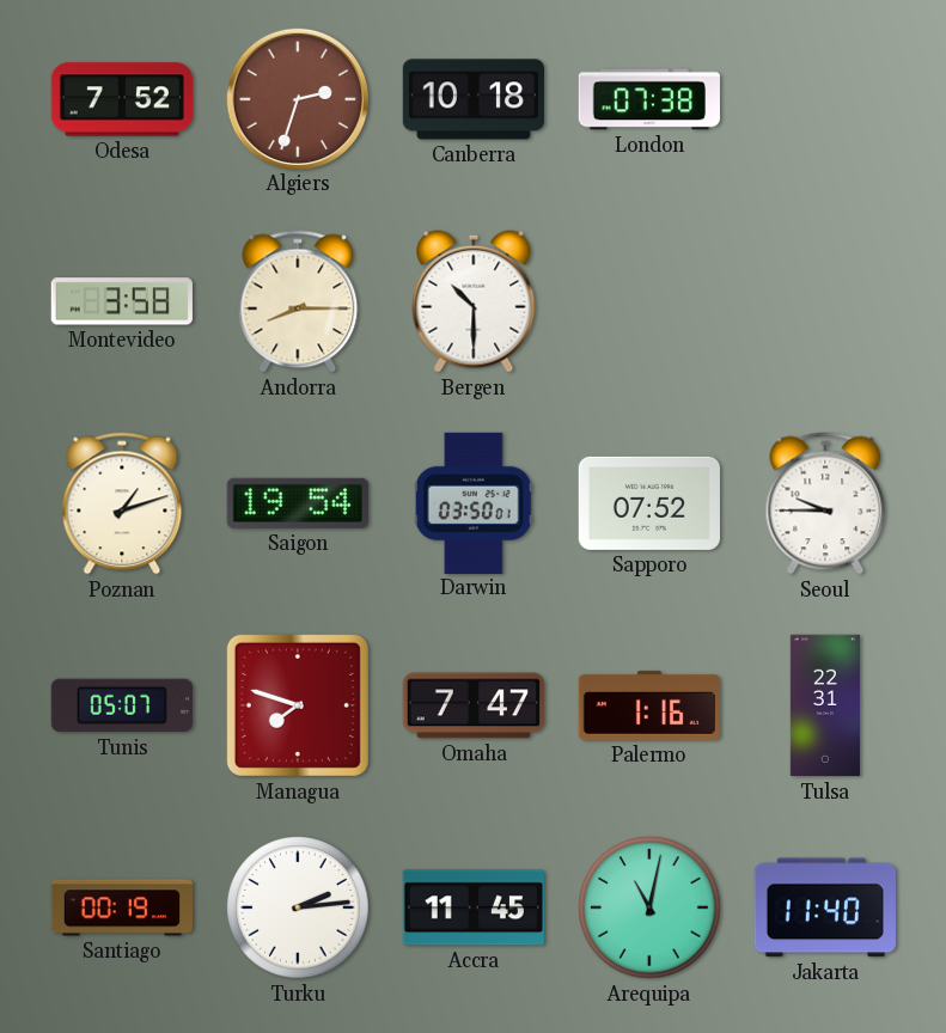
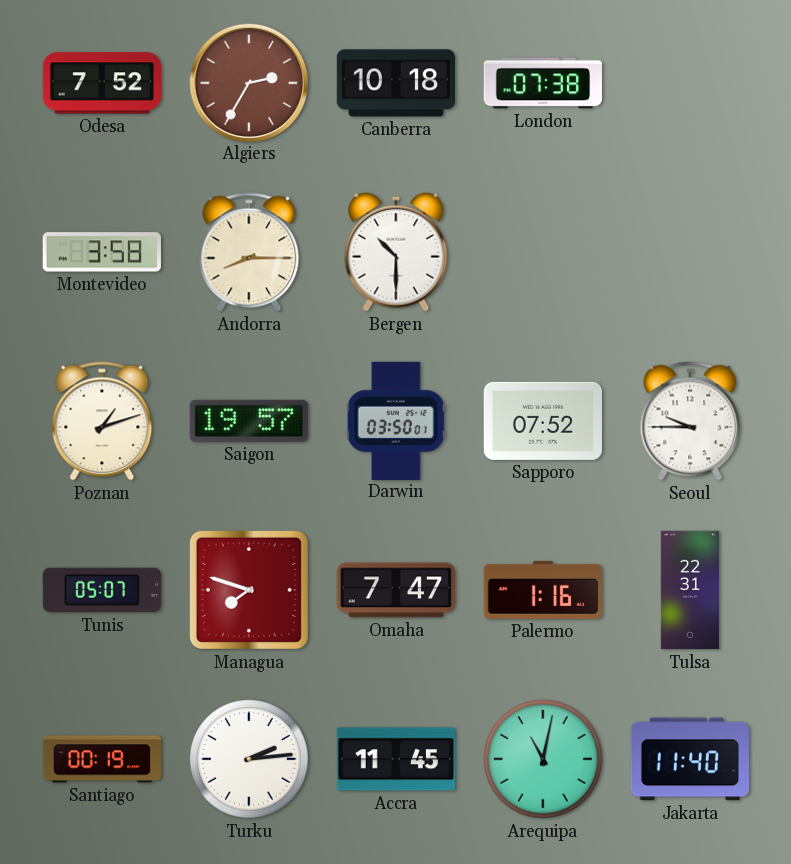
Algiers: 2:33 -> 2:35
Saigon: 19:54 -> 19:57
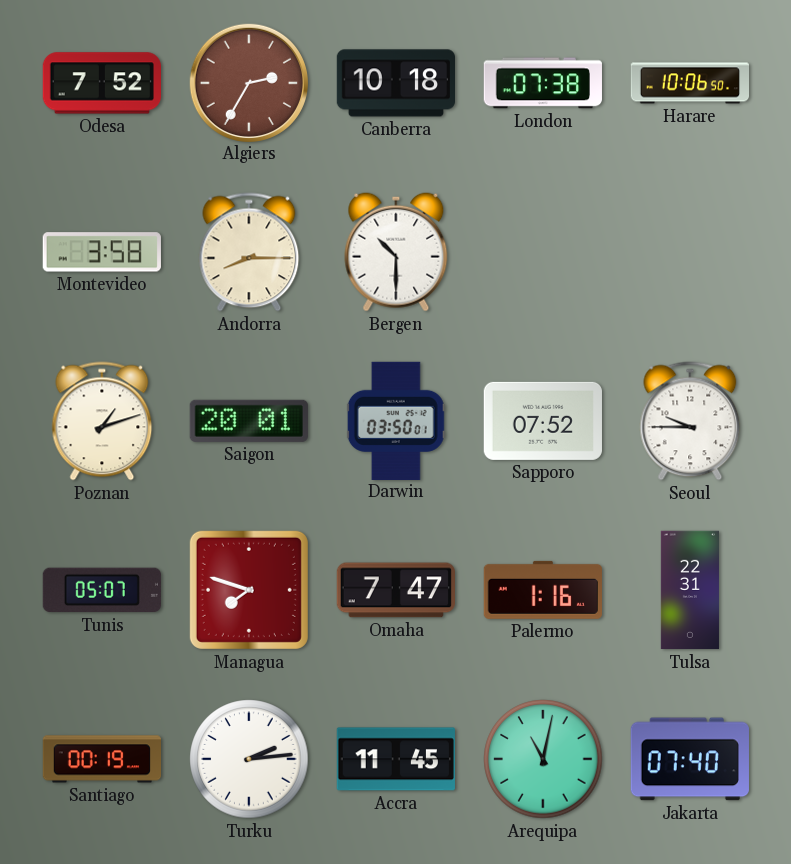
Harare: none -> 10:06
Saigon: 19:57 -> 20:01
Jakarta: 11:40 -> 07:40
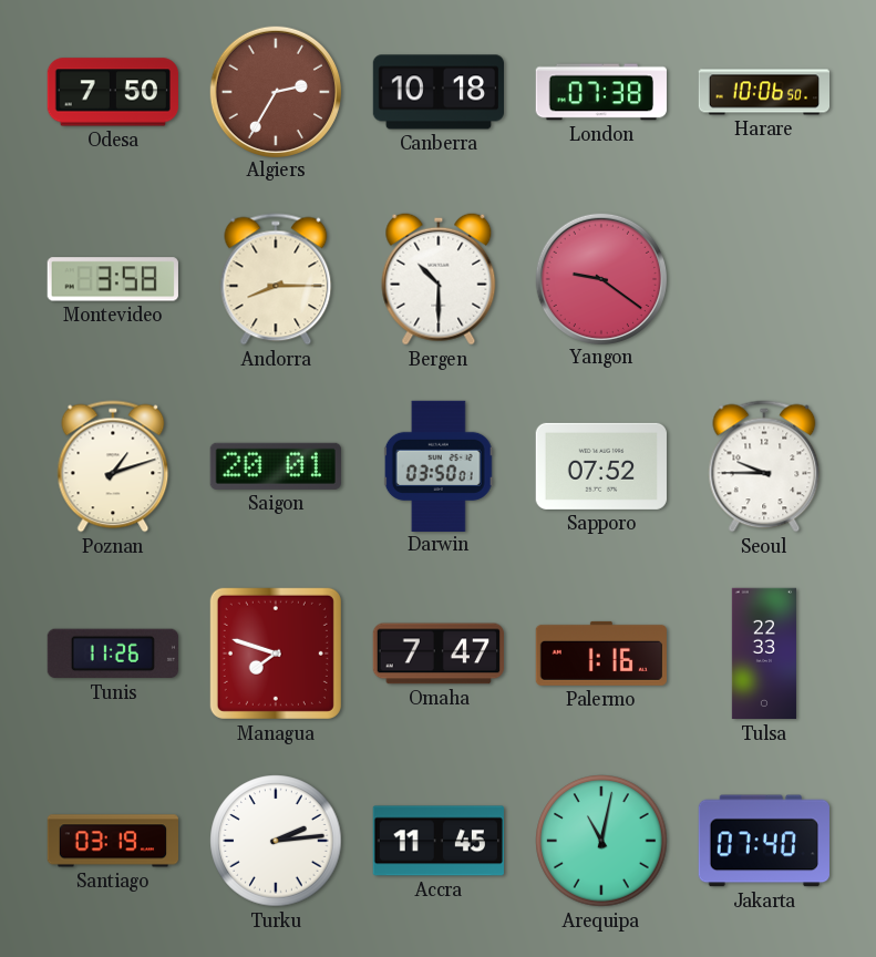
Odesa: 7:52 -> 7:50
Yangon: none -> 9:21
Tunis: 05:07 -> 11:26
Tulsa: 22:31 -> 22:33
Santiago: 00:19 -> 03:19
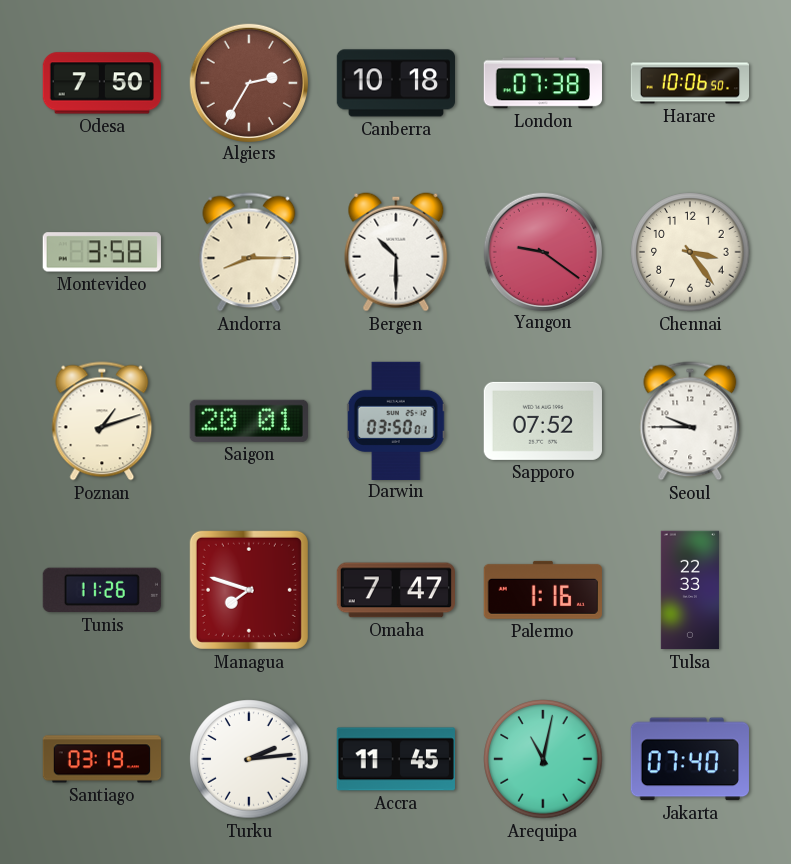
Chennai: none -> 3:24
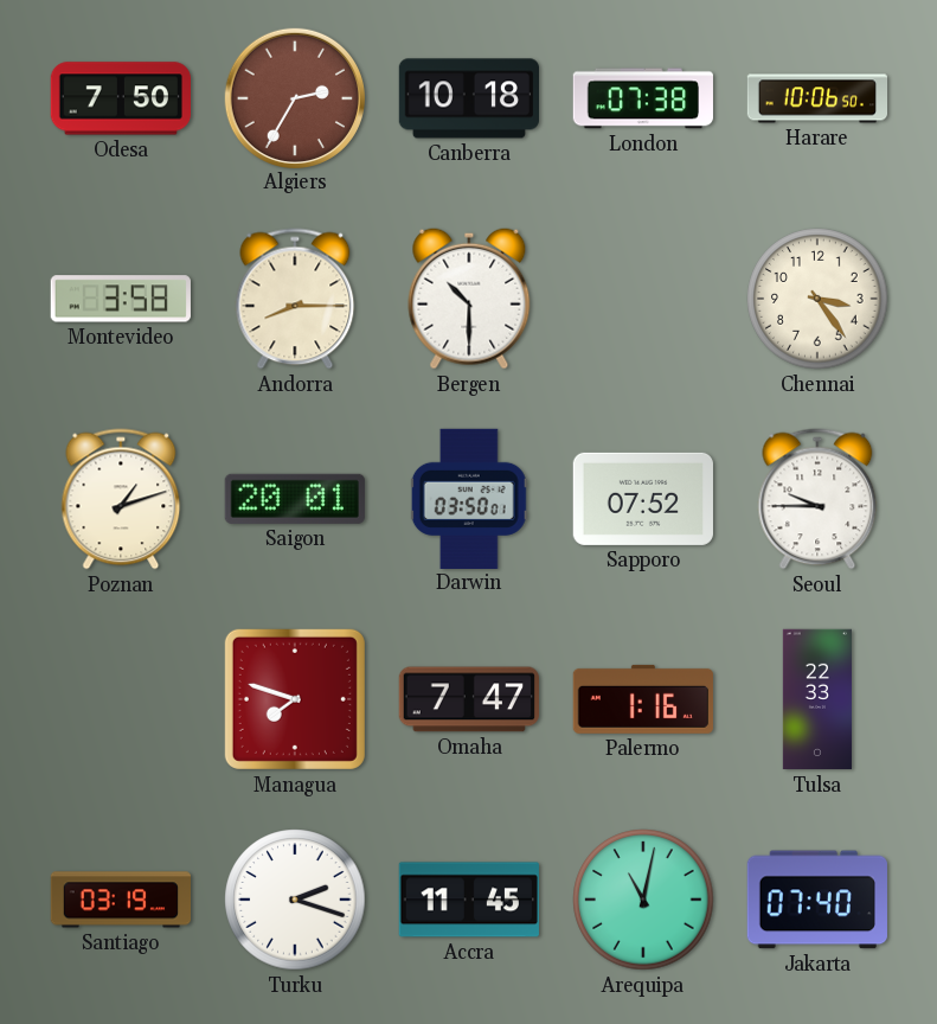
Yangon: 9:21 -> none
Tunis: 11:26 -> none
Turku: 2:14 -> 2:18
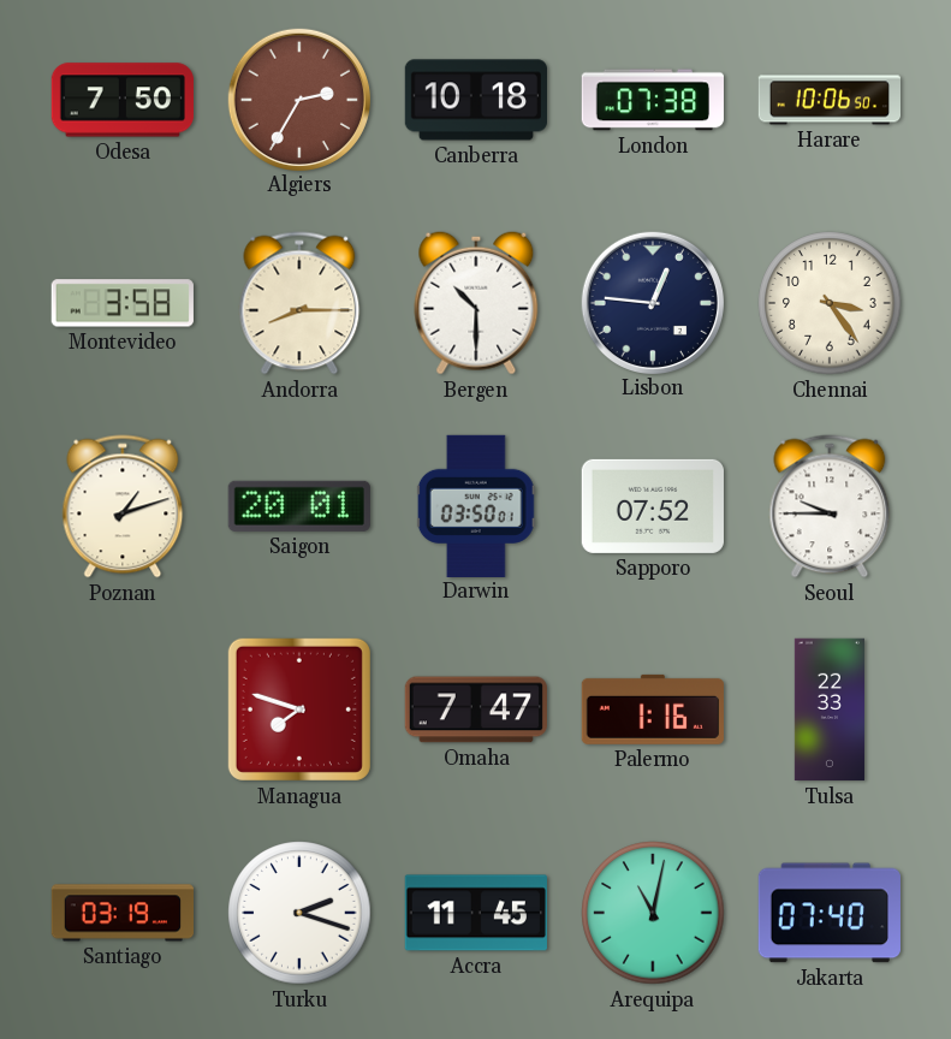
Lisbon: none -> 12:46
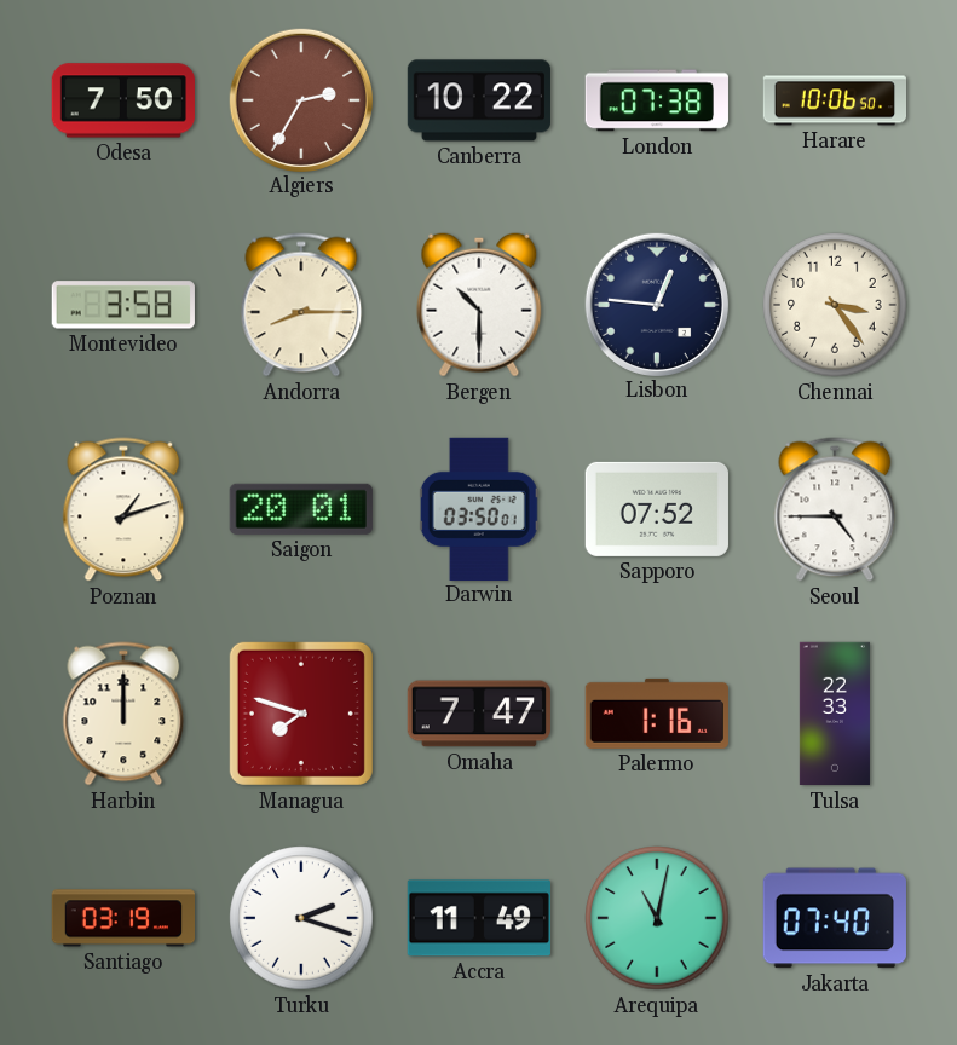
Canberra: 10:18 -> 10:22
Seoul: 9:45 -> 4:45
Harbin: none -> 12:00
Accra: 11:45 -> 11:49
